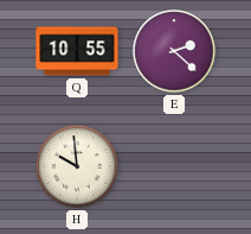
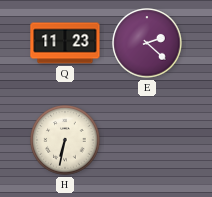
Q: 10:55 -> 11:23
H: 9:59 -> 6:32
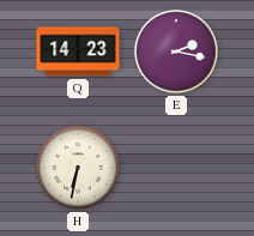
Q: 11:23 -> 14:23
E: 2:22 -> 2:17
